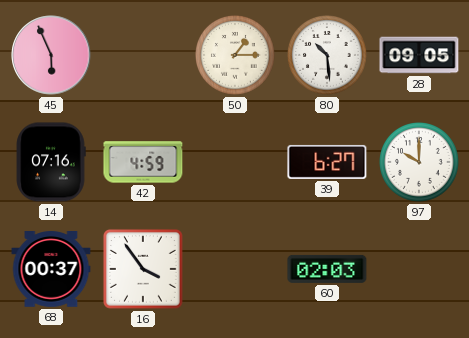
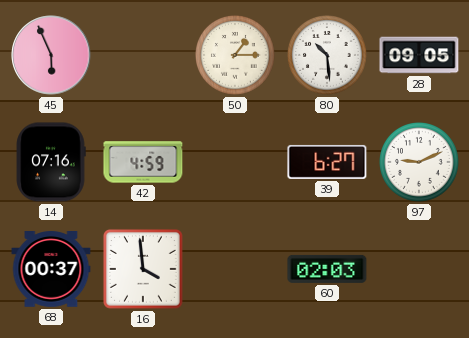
97: 10:00 -> 9:11
16: 3:54 -> 3:59
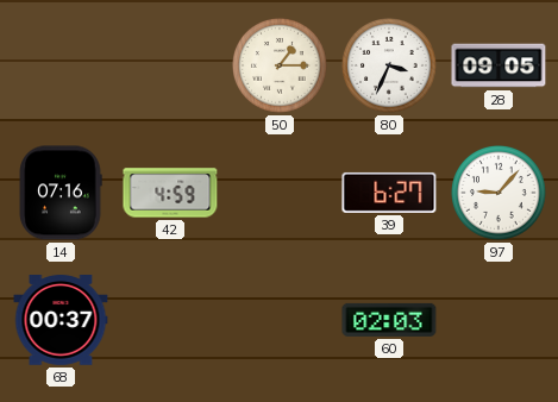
45: 5:56 -> none
80: 10:29 -> 3:34
97: 9:11 -> 9:07
16: 3:59 -> none
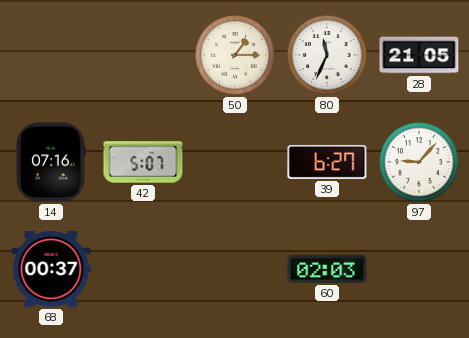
80: 3:34 -> 11:34
28: 09:05 -> 21:05
42: 4:59 -> 5:07
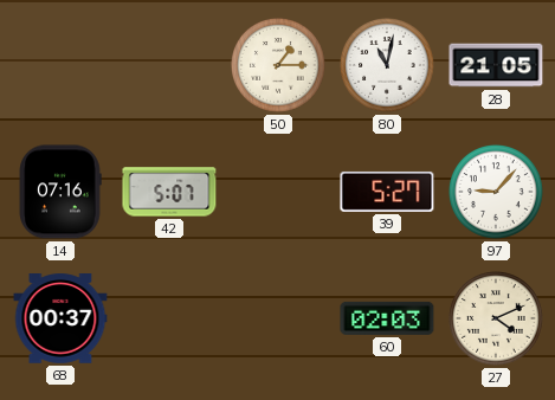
80: 11:34 -> 11:02
39: 6:27 -> 5:27
27: none -> 4:11
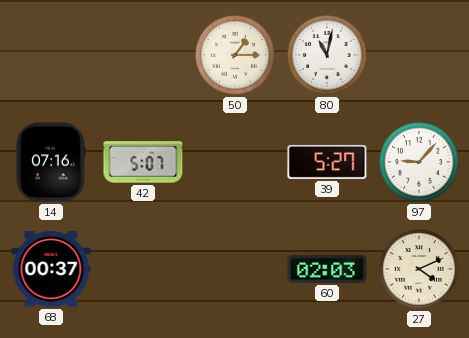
28: 21:05 -> none
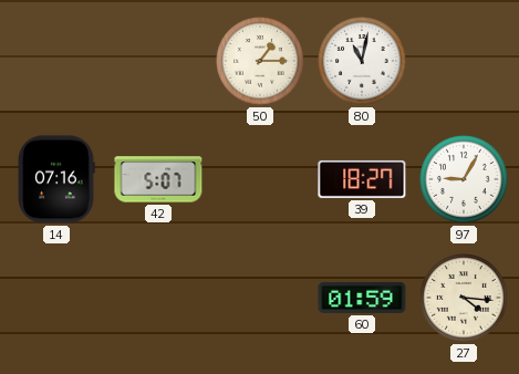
39: 5:27 -> 18:27
97: 9:07 -> 9:05
68: 00:37 -> none
60: 02:03 -> 01:59
27: 4:11 -> 4:16
